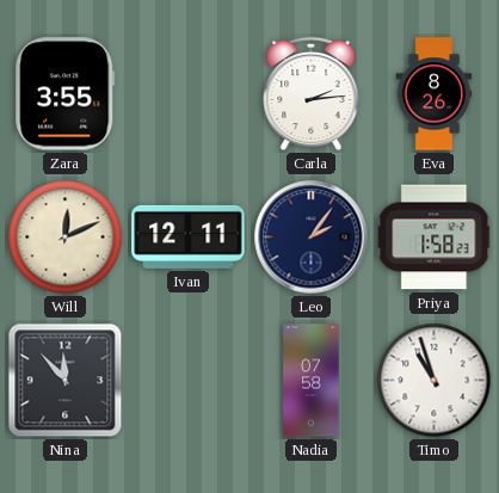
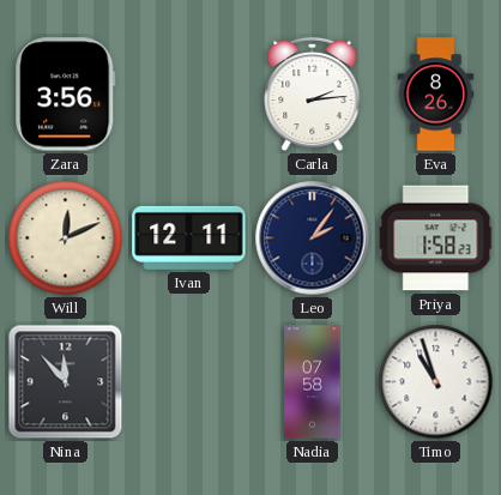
Zara: 3:55 -> 3:56
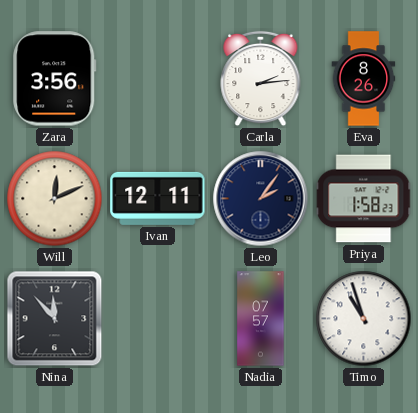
Nadia: 07:58 -> 07:57
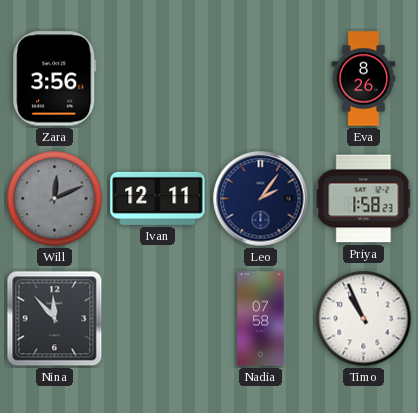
Carla: 2:14 -> none
Will dial: cream -> grey
Nadia: 07:57 -> 07:58
Timo: 10:57 -> 10:56
